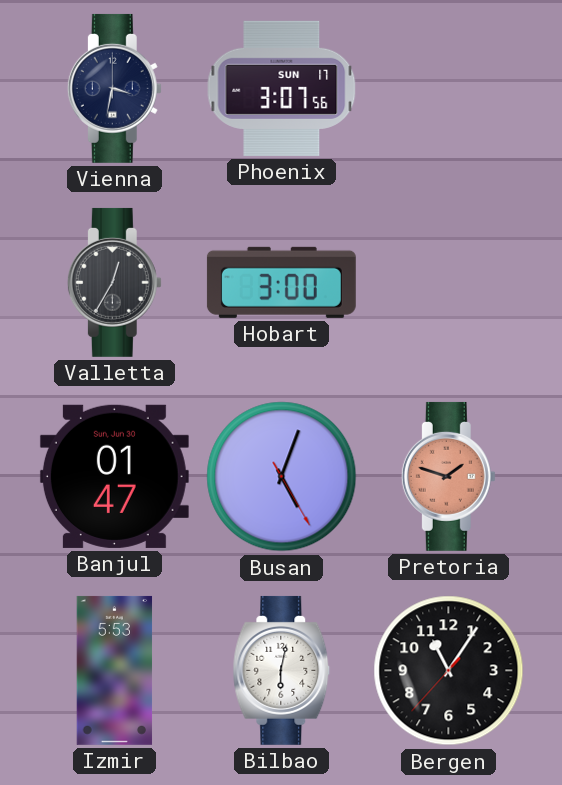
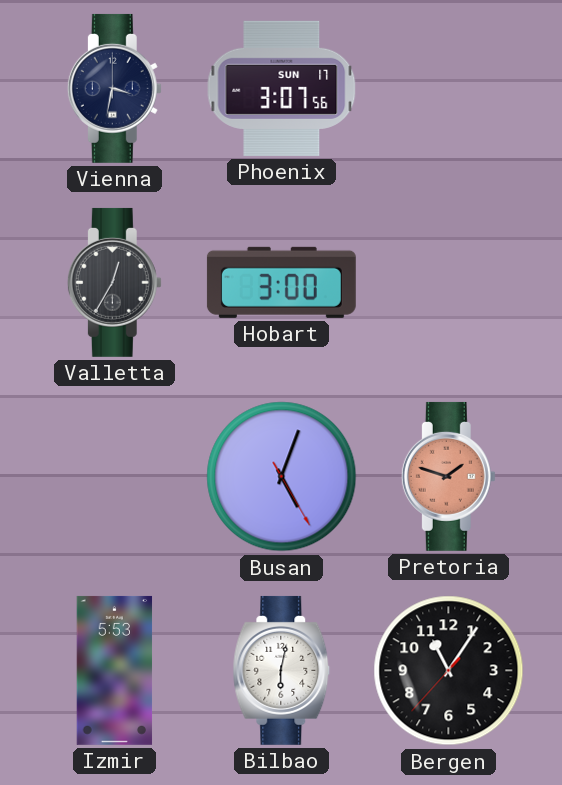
Banjul: 01:47 -> none
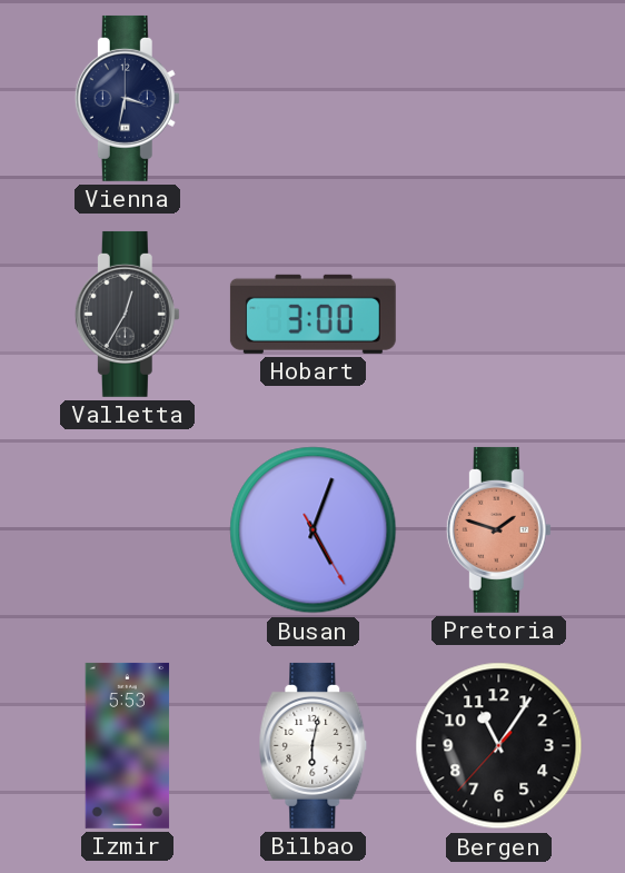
Phoenix: 3:07 -> none
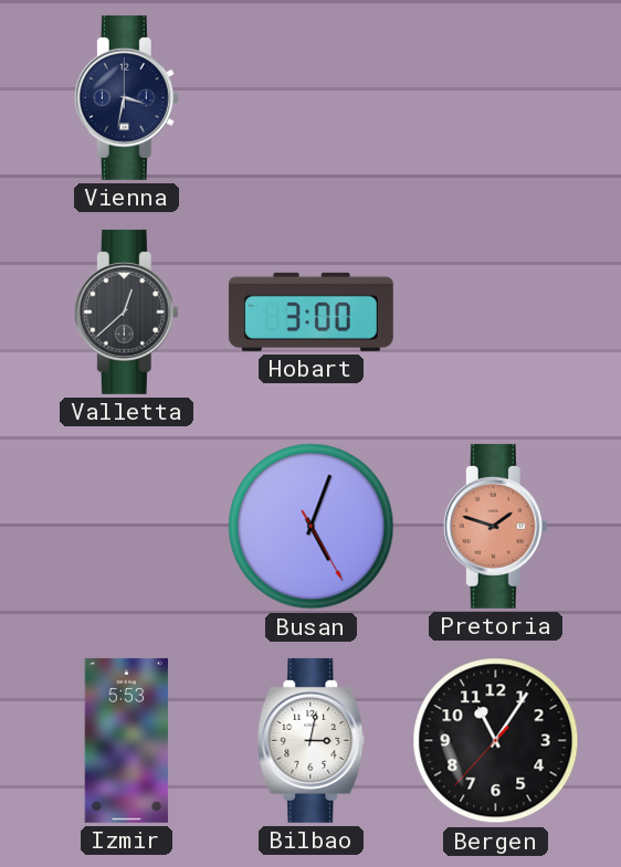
Valletta: 12:35 -> 12:38
Bilbao: 6:02 -> 3:02
